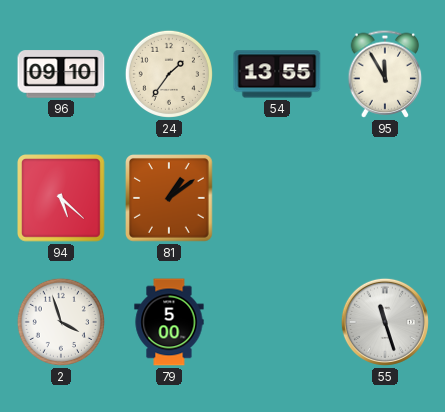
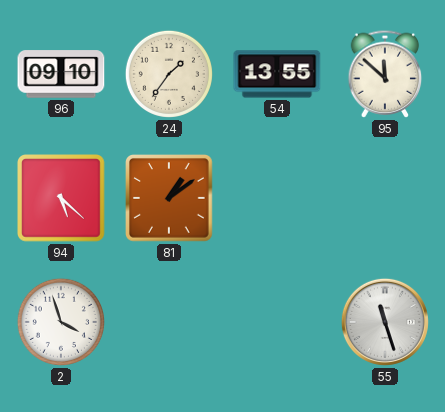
95: 11:55 -> 11:52
79: 5:00 -> none
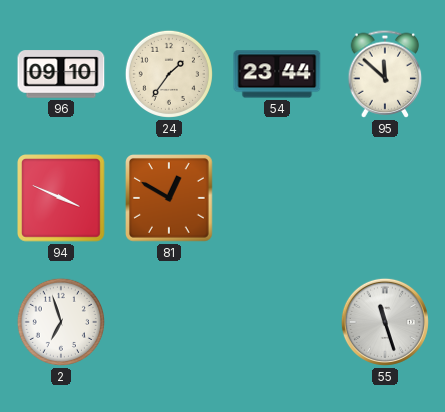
54: 13:55 -> 23:44
94: 5:22 -> 3:49
81: 1:09 -> 12:50
2: 3:57 -> 6:57
